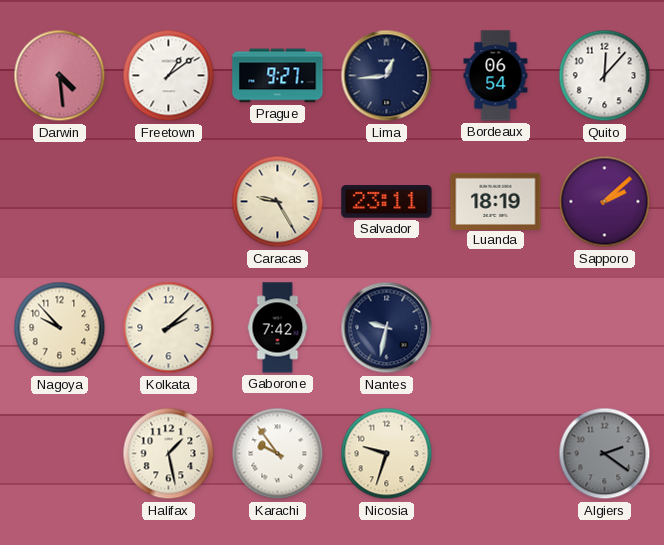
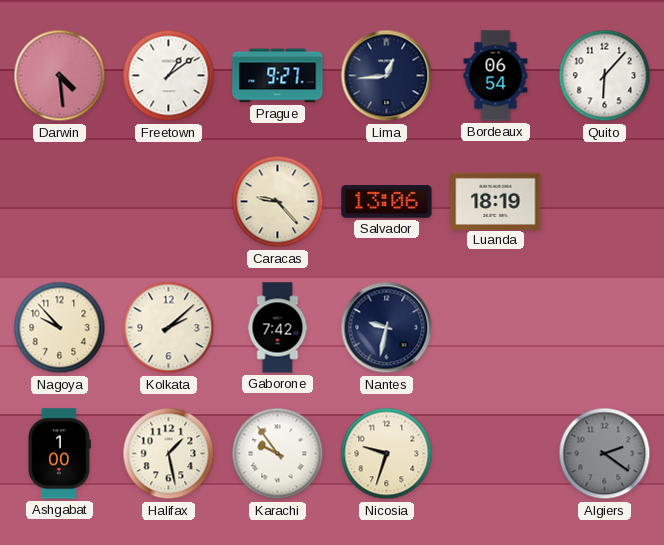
Quito: 12:07 -> 6:07
Caracas: 9:25 -> 9:23
Salvador: 23:11 -> 13:06
Sapporo: 2:08 -> none
Ashgabat: none -> 1:00
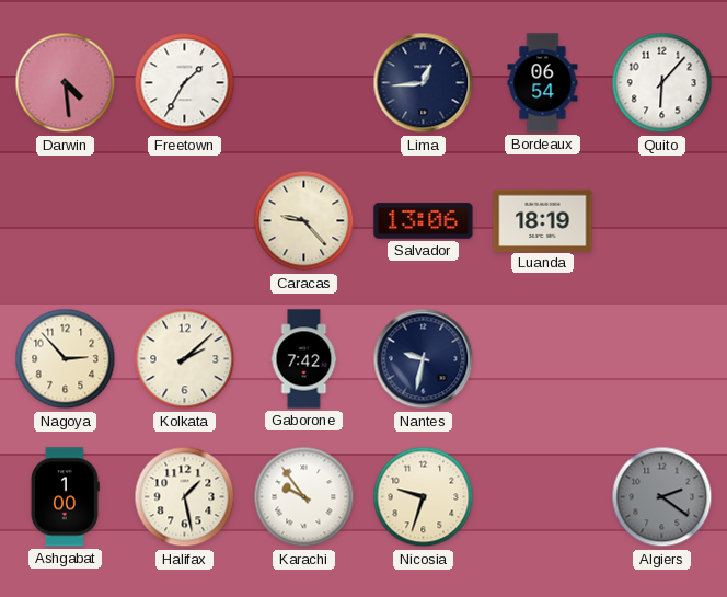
Freetown: 1:09 -> 1:35
Prague: 9:27 -> none
Nagoya: 9:53 -> 2:53
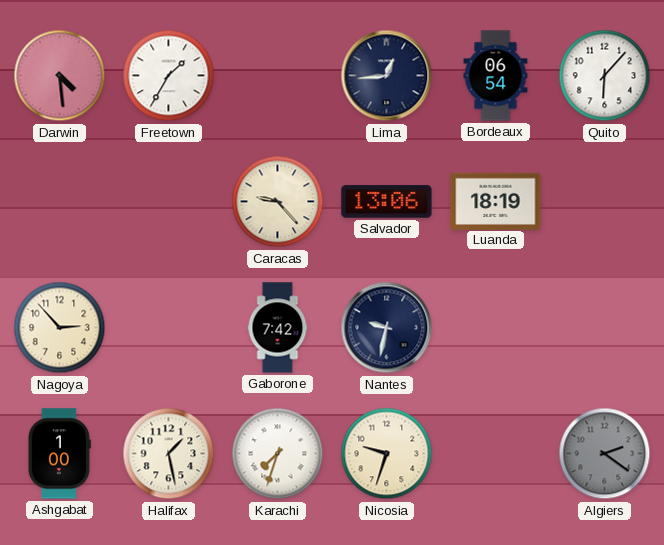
Kolkata: 2:08 -> none
Karachi: 9:54 -> 7:33
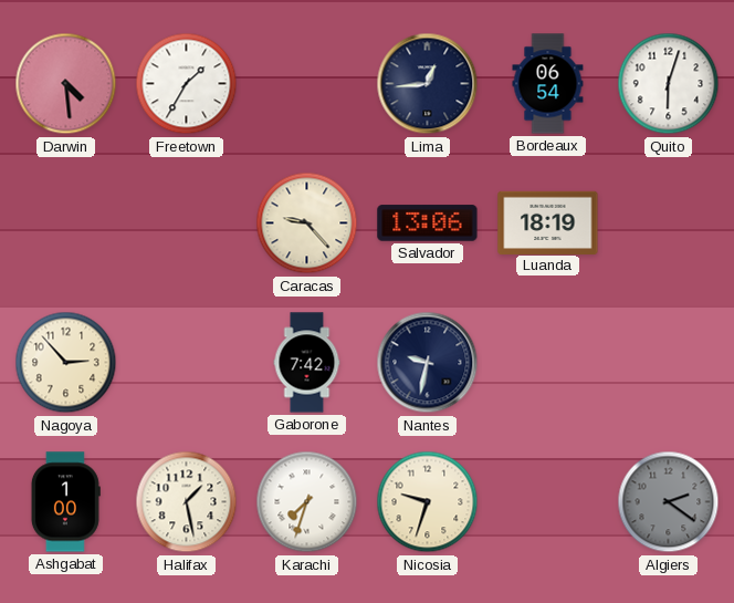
Quito: 6:07 -> 6:03
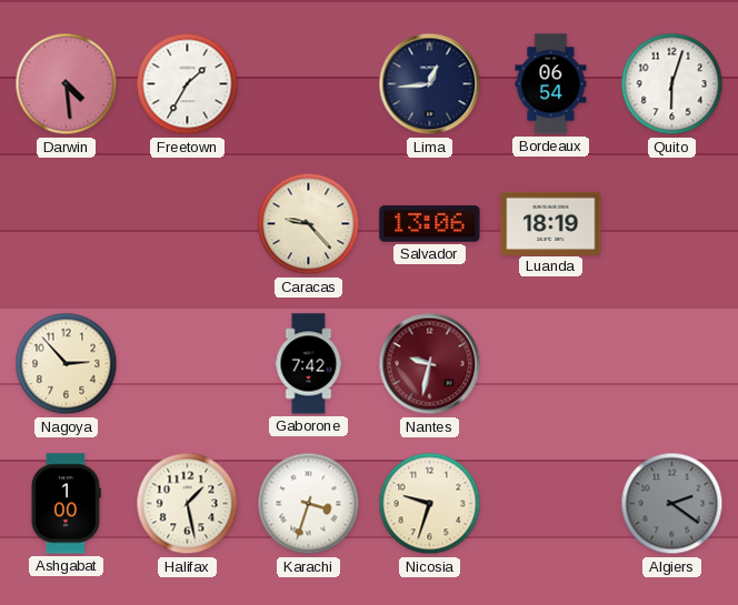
Nantes dial: navy -> burgundy
Karachi: 7:33 -> 3:33
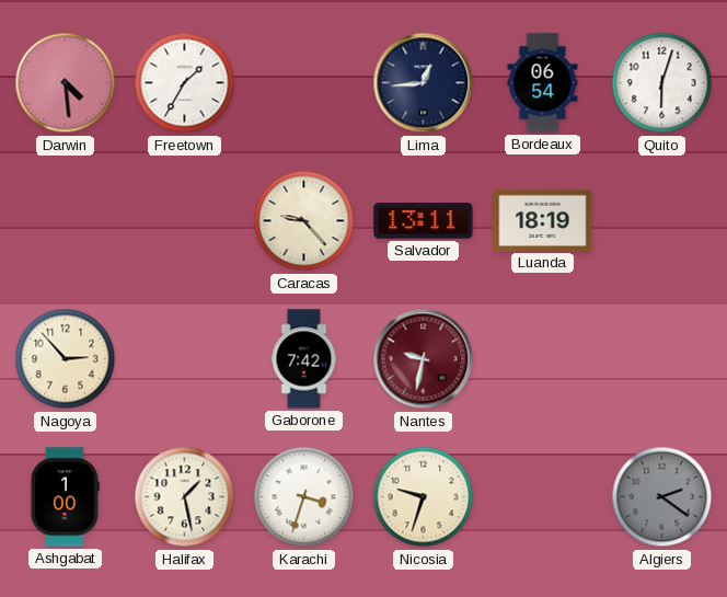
Salvador: 13:06 -> 13:11
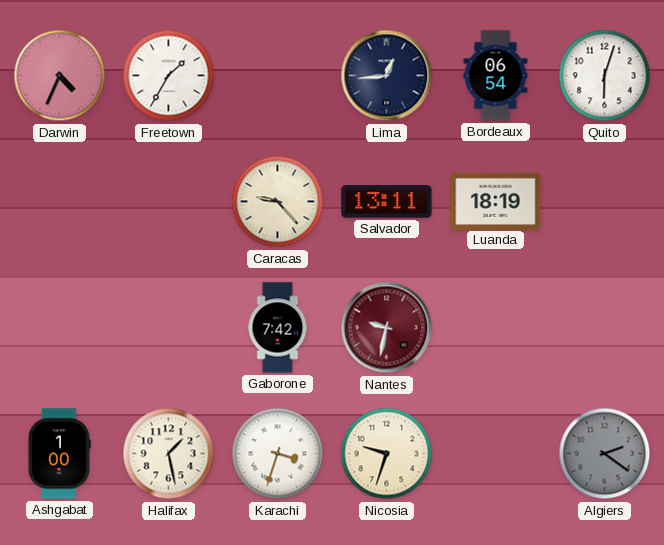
Darwin: 4:29 -> 4:34
Nagoya: 2:53 -> none
